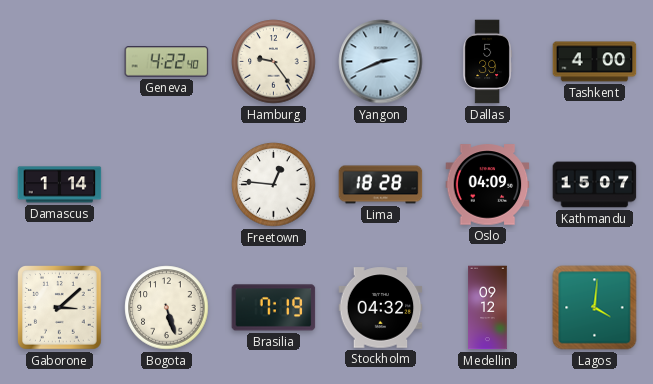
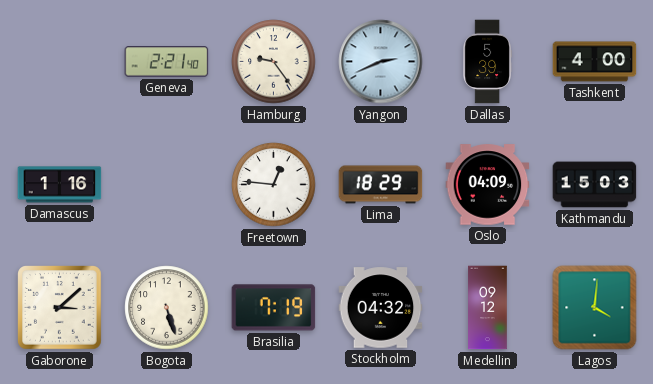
Geneva: 4:22 -> 2:21
Damascus: 1:14 -> 1:16
Lima: 18:28 -> 18:29
Kathmandu: 15:07 -> 15:03
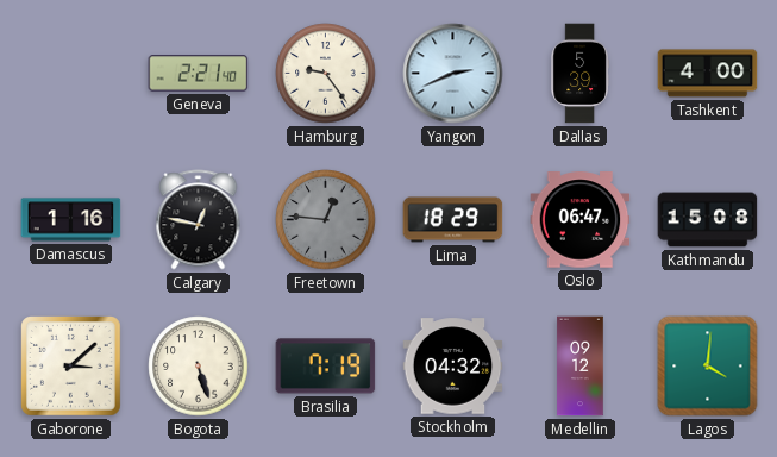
Calgary: none -> 12:47
Freetown dial: white -> grey
Oslo: 04:09 -> 06:47
Kathmandu: 15:03 -> 15:08
